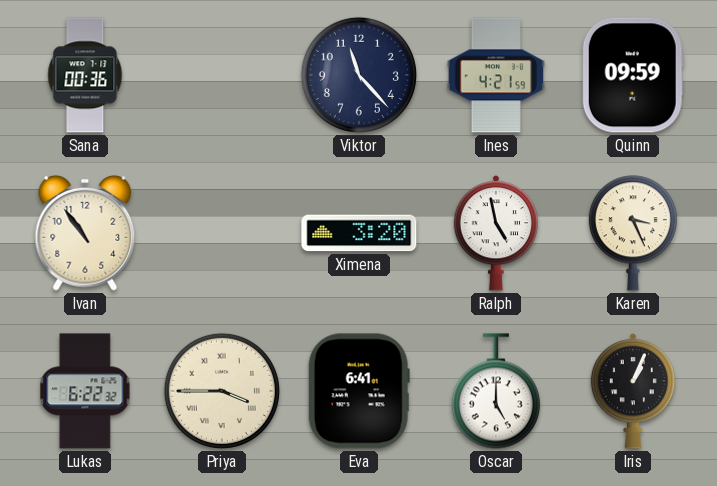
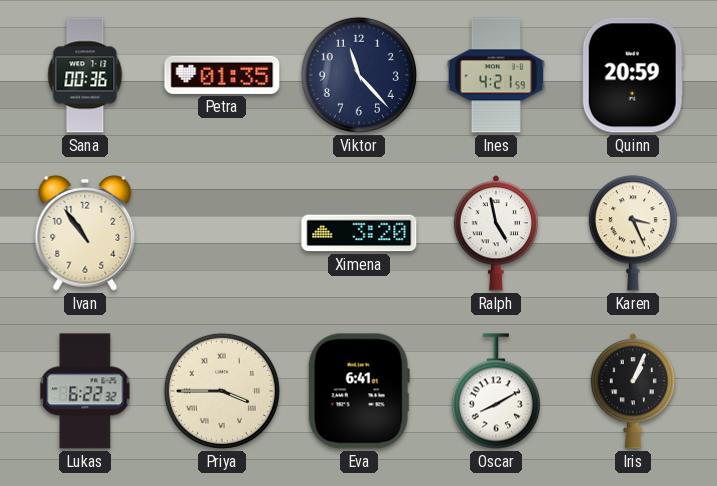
Petra: none -> 01:35
Quinn: 09:59 -> 20:59
Oscar: 5:00 -> 8:10
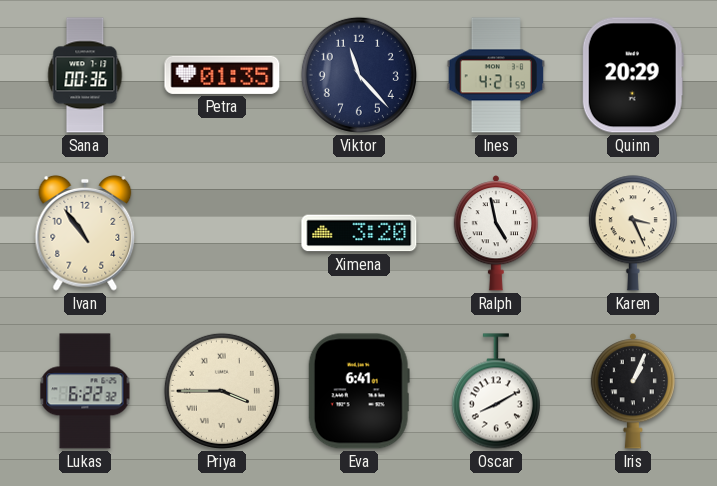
Quinn: 20:59 -> 20:29
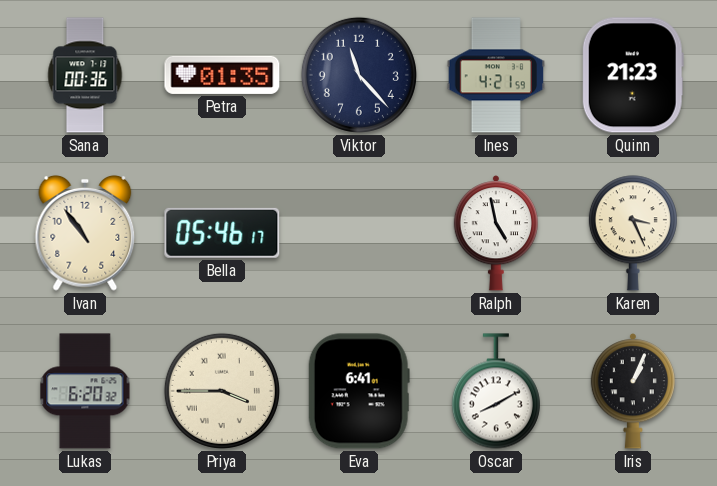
Quinn: 20:29 -> 21:23
Bella: none -> 05:46
Ximena: 3:20 -> none
Lukas: 6:22 -> 6:20
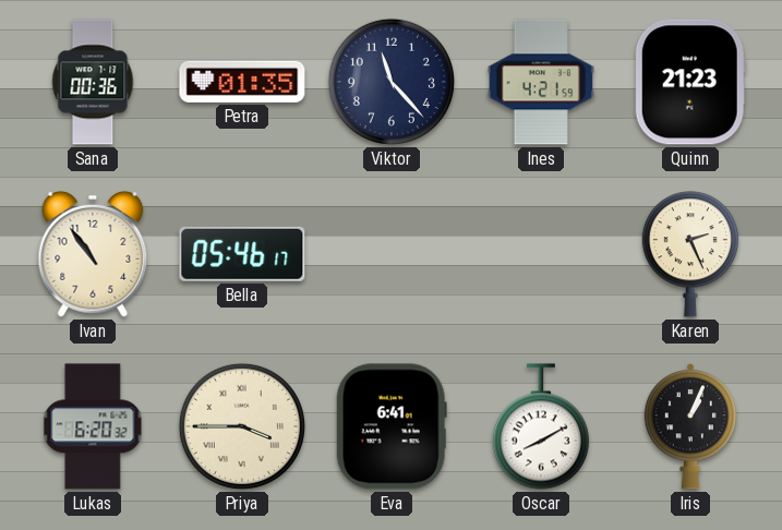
Ralph: 4:58 -> none
Karen: 3:26 -> 2:26
